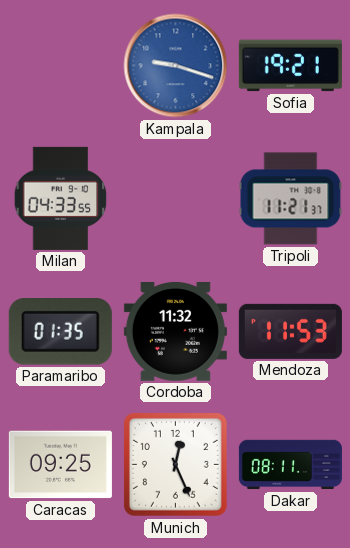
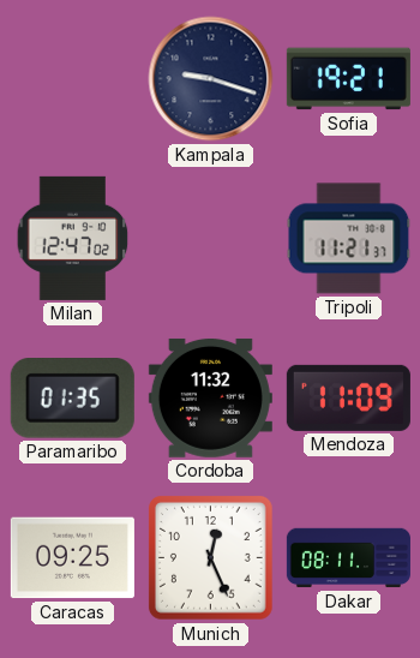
Kampala dial: blue -> navy
Milan: 04:33 -> 12:47
Mendoza: 11:53 -> 11:09
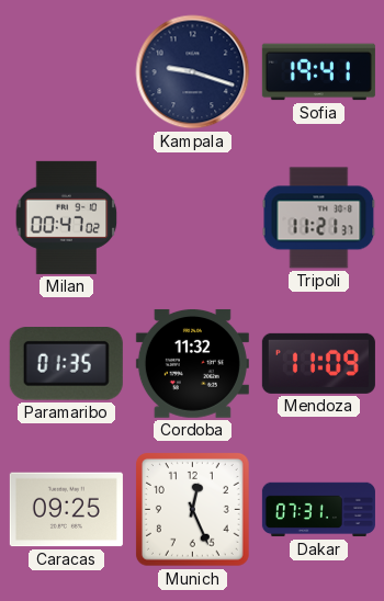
Sofia: 19:21 -> 19:41
Milan: 12:47 -> 00:47
Dakar: 08:11 -> 07:31
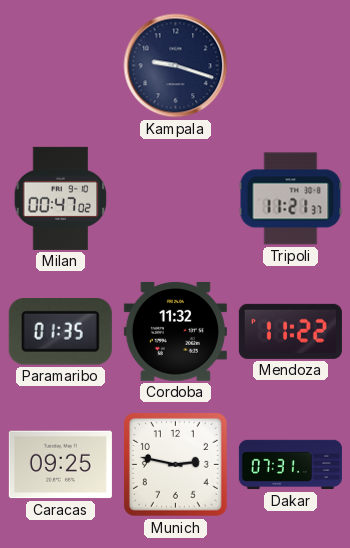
Sofia: 19:41 -> none
Mendoza: 11:09 -> 11:22
Munich: 12:26 -> 2:47
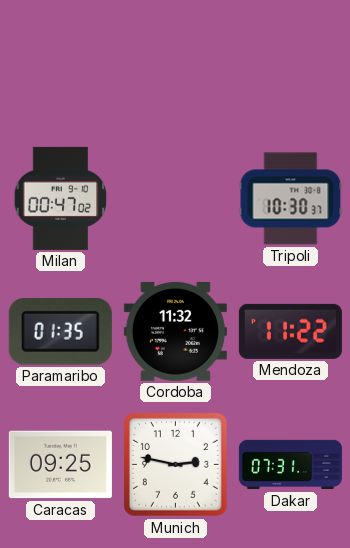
Kampala: 9:18 -> none
Tripoli: 11:21 -> 10:30
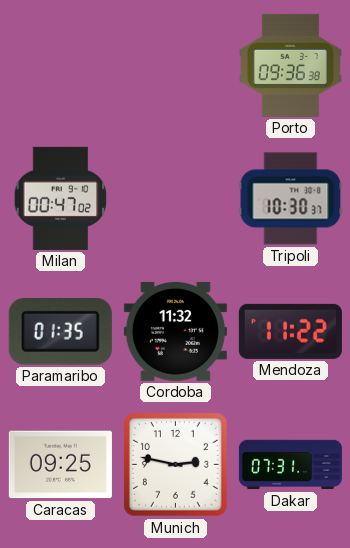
Porto: none -> 09:36
